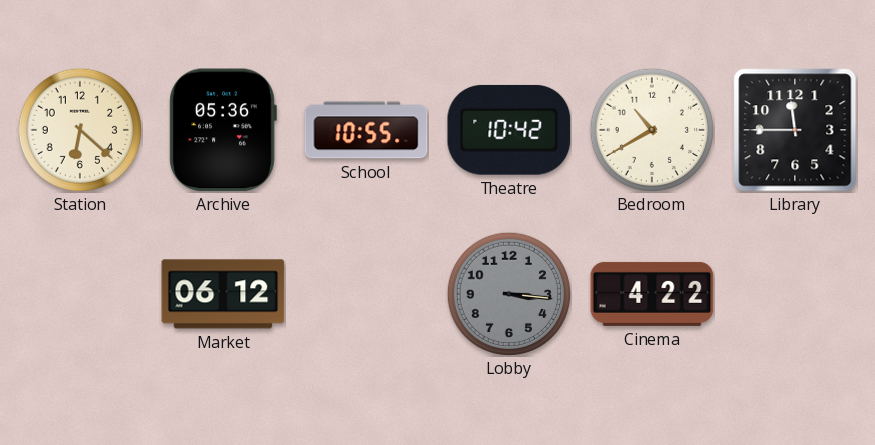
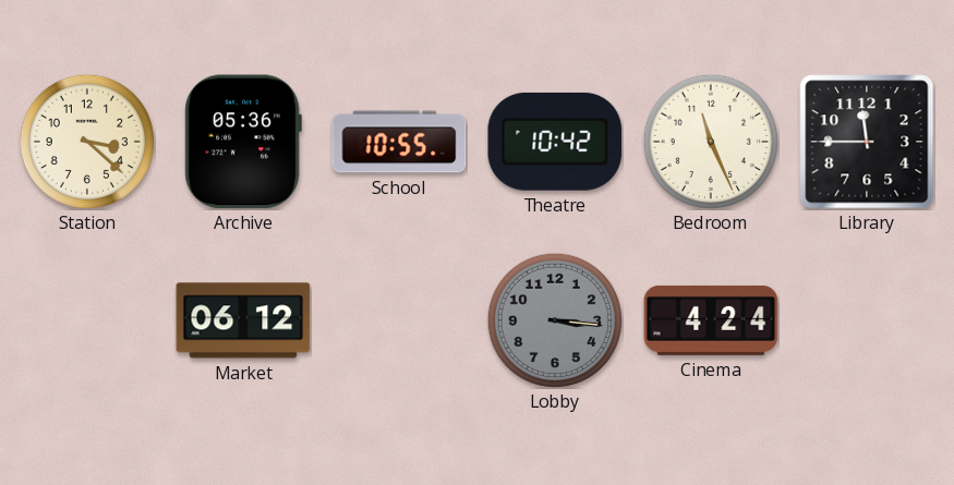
Station: 6:22 -> 3:22
Bedroom: 10:40 -> 11:26
Cinema: 4:22 -> 4:24
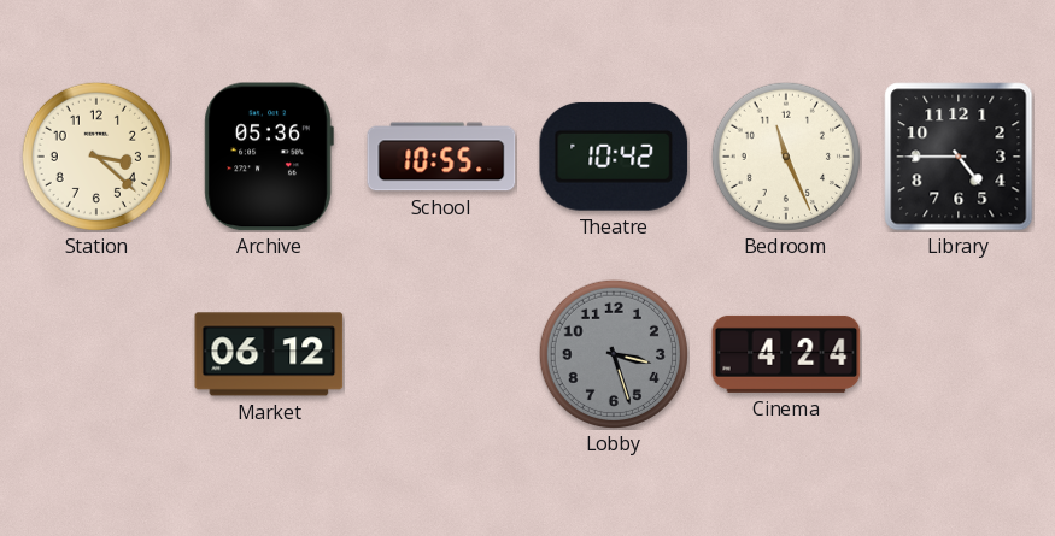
Library: 11:45 -> 4:45
Lobby: 3:16 -> 3:27
